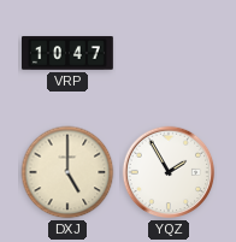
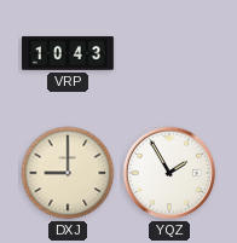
VRP: 10:47 -> 10:43
DXJ: 5:00 -> 9:00
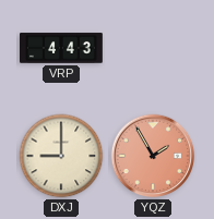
VRP: 10:43 -> 4:43
YQZ dial: white -> salmon
